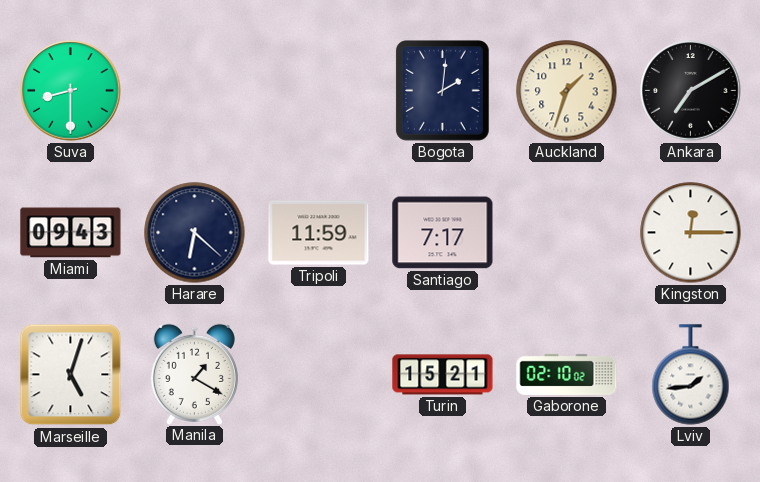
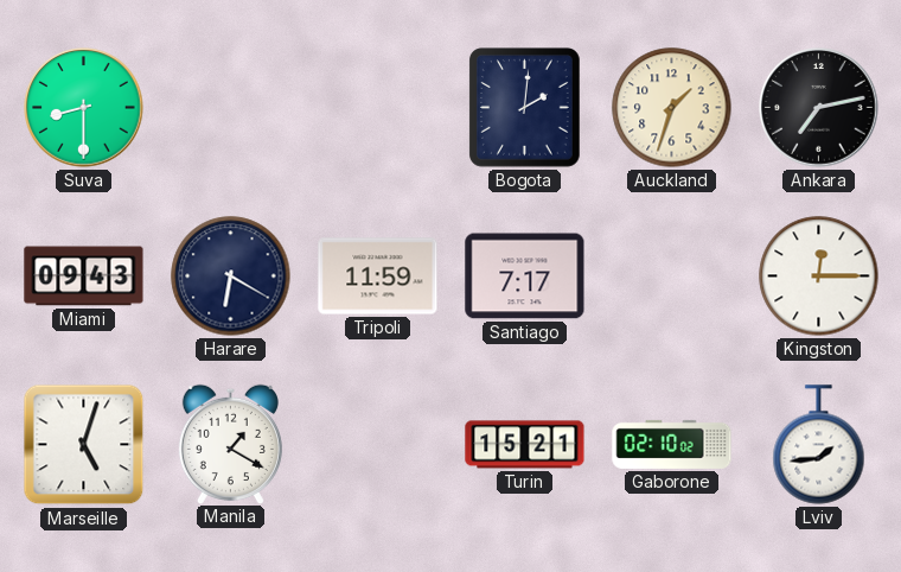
Ankara: 7:10 -> 7:13
Harare: 6:22 -> 6:20
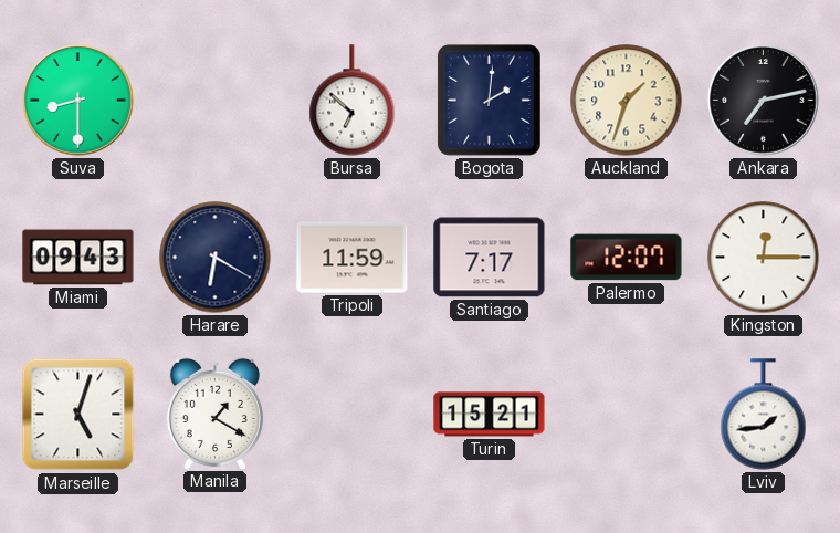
Bursa: none -> 6:52
Palermo: none -> 12:07
Gaborone: 02:10 -> none
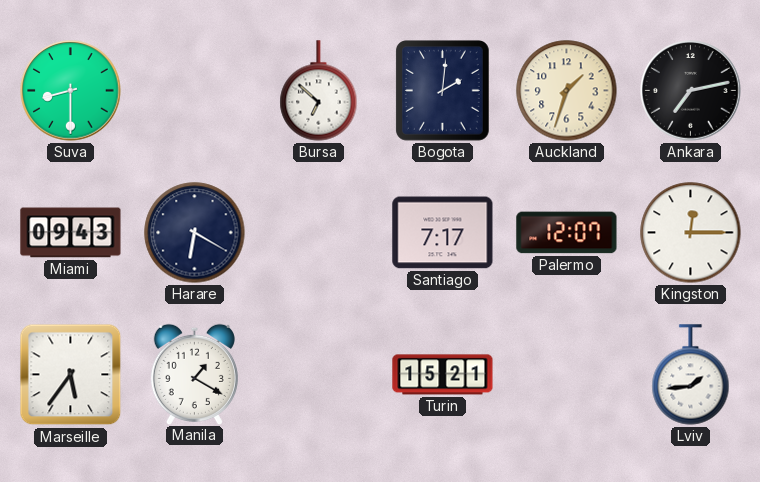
Tripoli: 11:59 -> none
Marseille: 5:03 -> 5:36
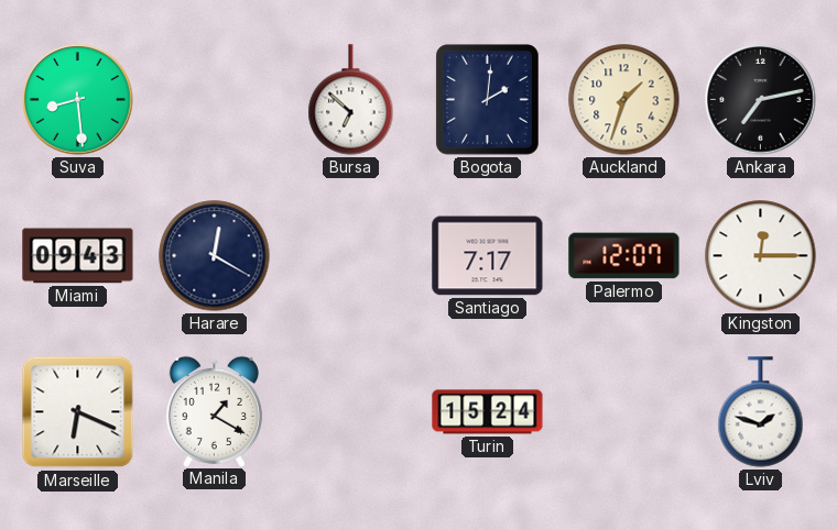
Suva: 8:30 -> 8:29
Harare: 6:20 -> 12:20
Marseille: 5:36 -> 6:19
Turin: 15:21 -> 15:24
Lviv: 1:44 -> 1:48
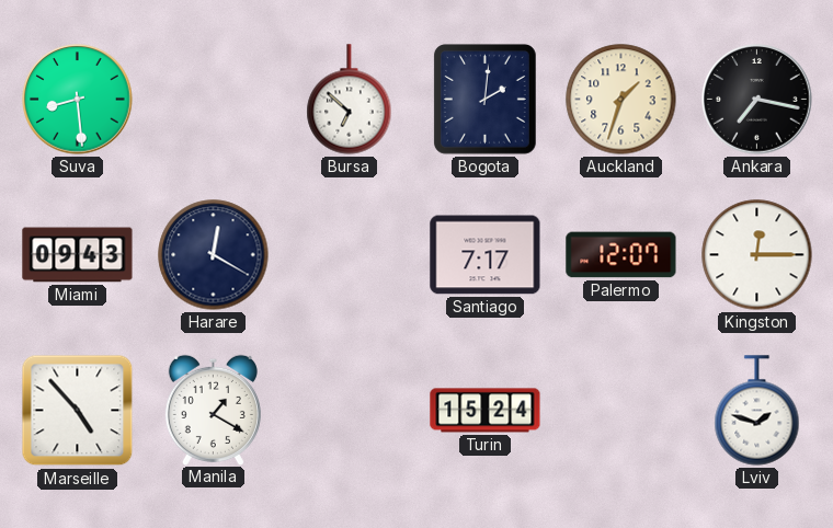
Ankara: 7:13 -> 7:17
Marseille: 6:19 -> 4:53
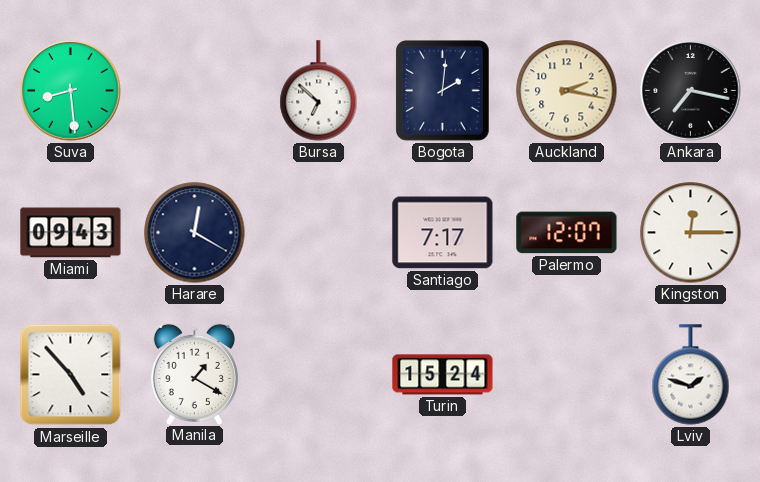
Auckland: 1:33 -> 2:17
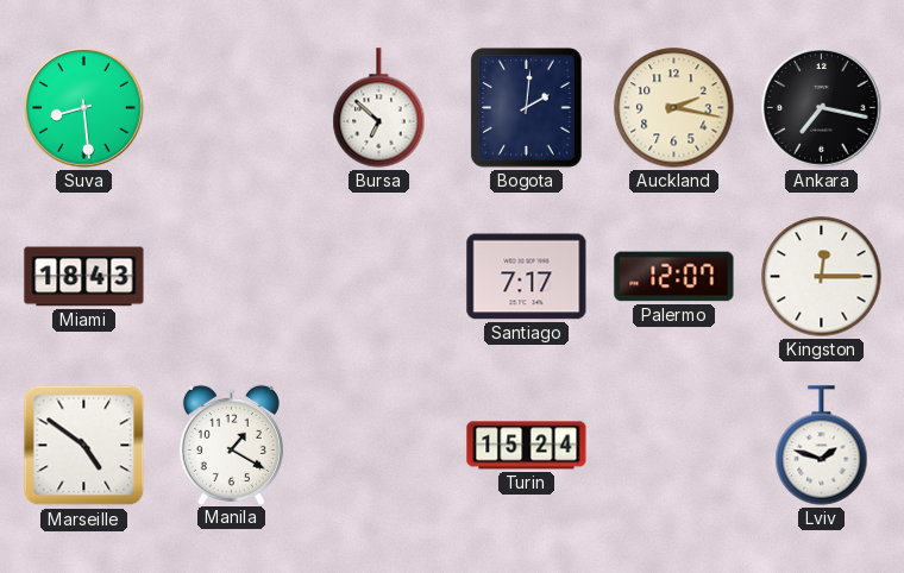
Miami: 09:43 -> 18:43
Harare: 12:20 -> none
Marseille: 4:53 -> 4:51
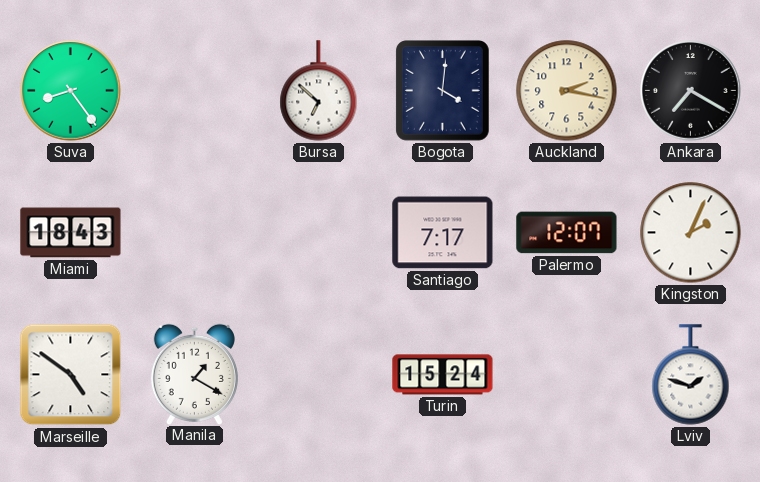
Suva: 8:29 -> 8:24
Bogota: 2:01 -> 4:01
Ankara: 7:17 -> 7:20
Kingston: 12:15 -> 2:04
